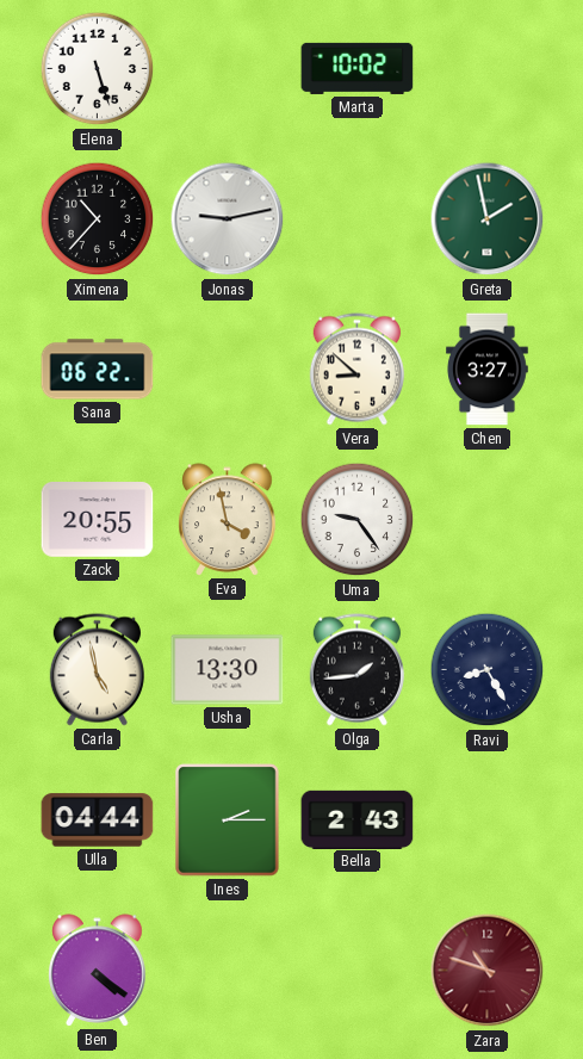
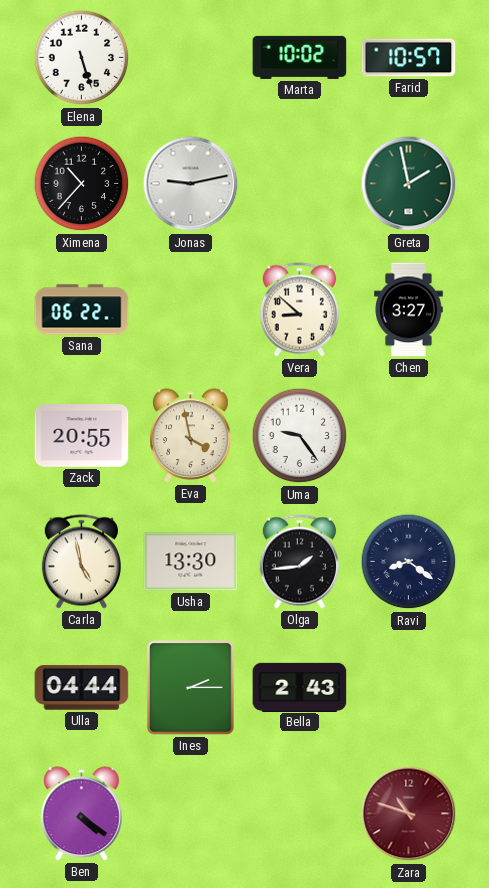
Farid: none -> 10:57
Ravi: 8:25 -> 8:21
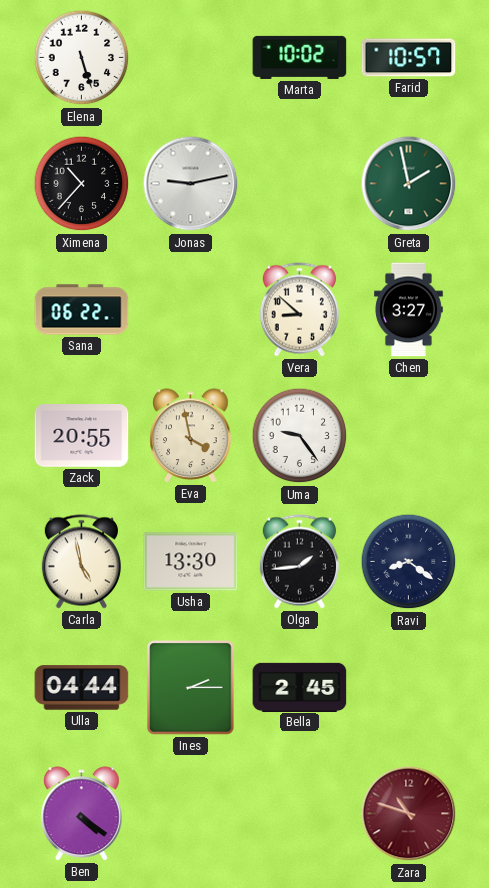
Bella: 2:43 -> 2:45
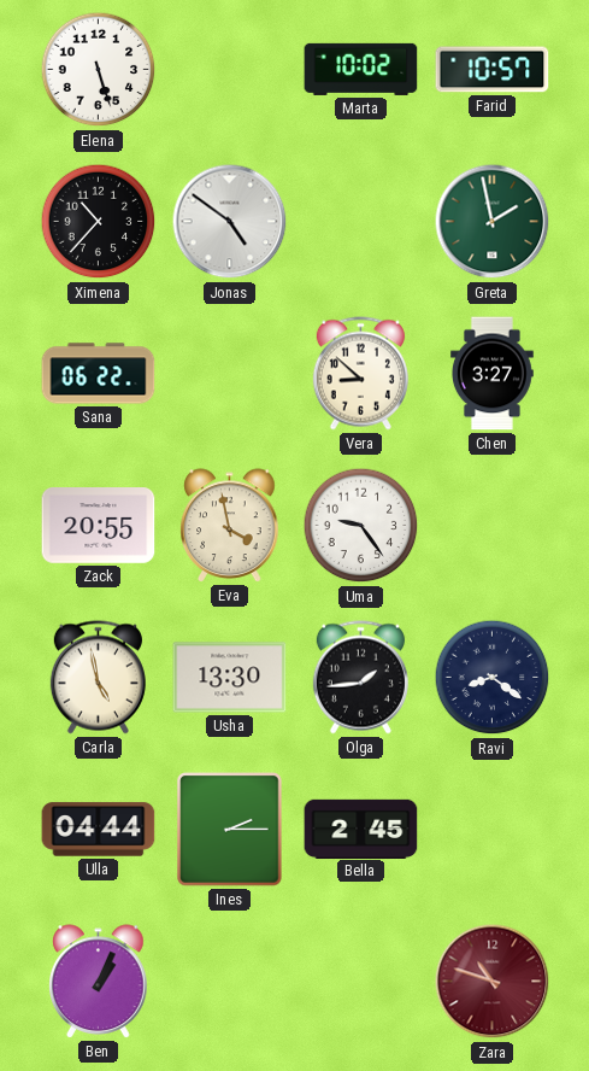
Jonas: 9:13 -> 4:51
Ben: 4:21 -> 1:04
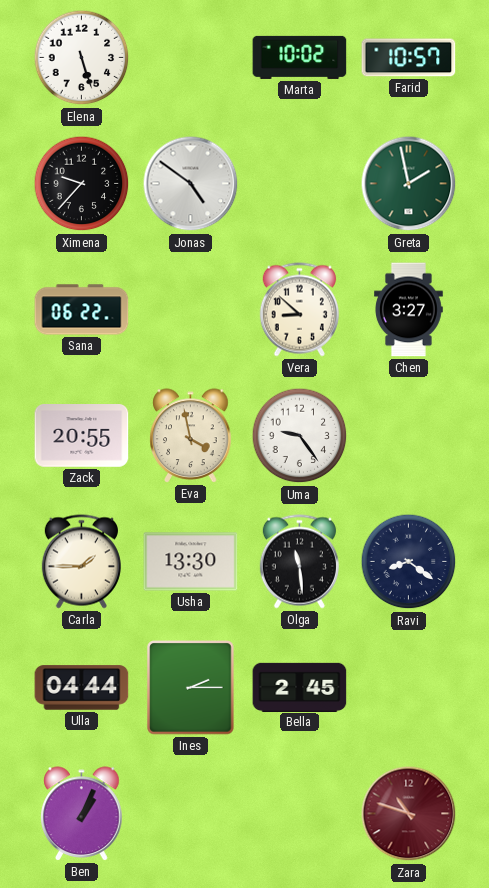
Ximena: 10:37 -> 9:37
Carla: 4:58 -> 1:45
Olga: 1:44 -> 11:29
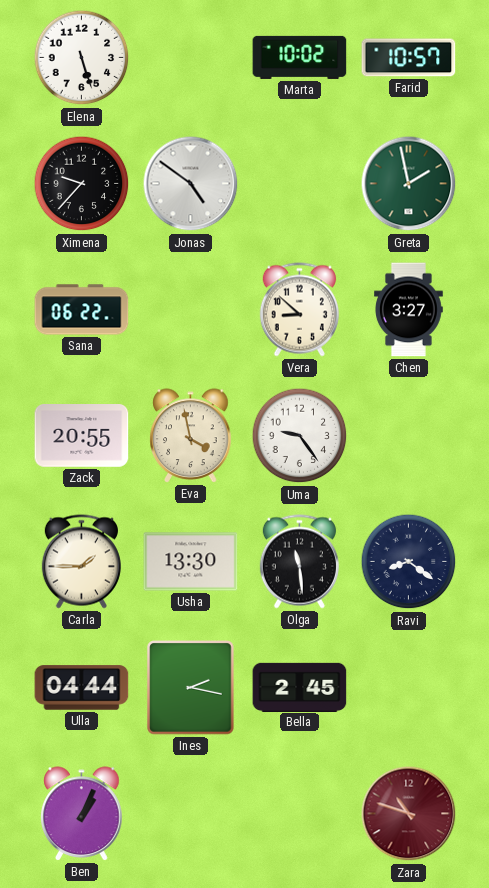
Ines: 2:15 -> 2:17
